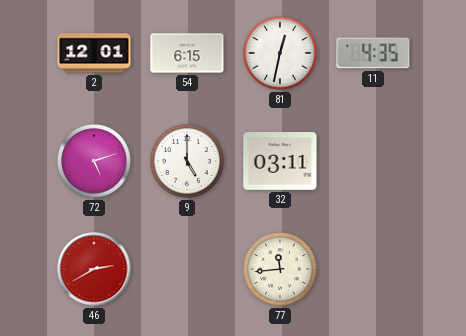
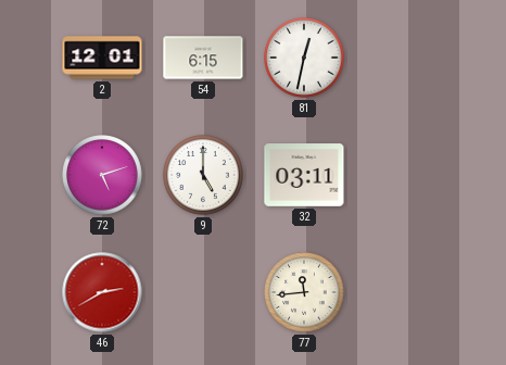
11: 4:35 -> none
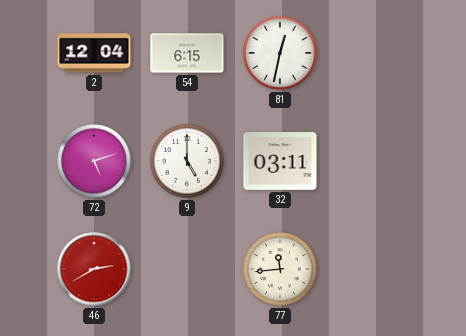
2: 12:01 -> 12:04
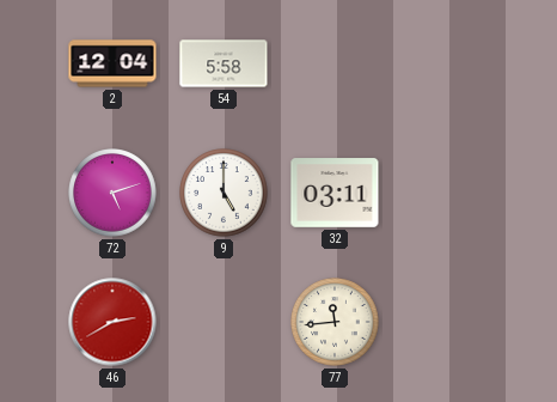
54: 6:15 -> 5:58
81: 12:32 -> none
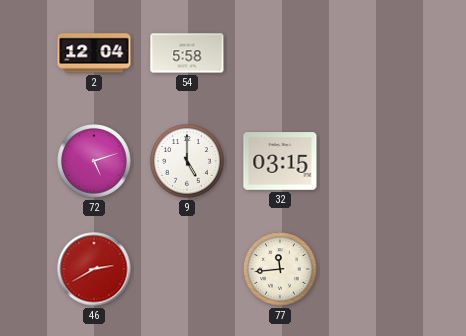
32: 03:11 -> 03:15
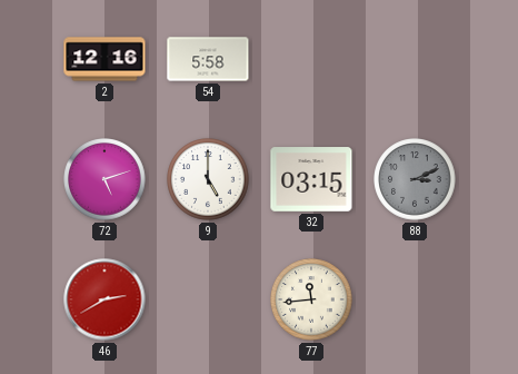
2: 12:04 -> 12:16
88: none -> 3:11
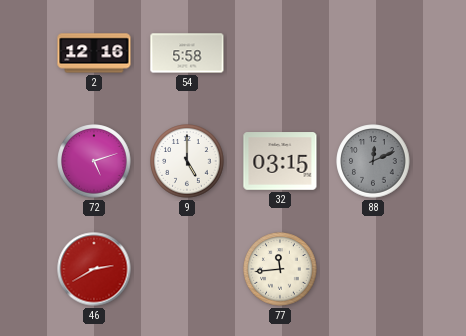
88: 3:11 -> 12:11
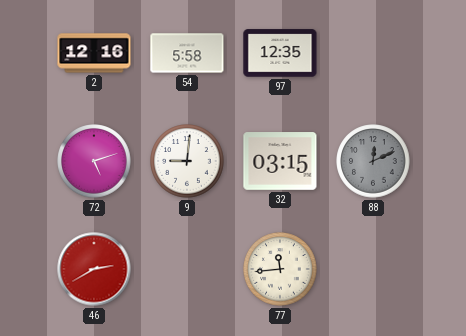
97: none -> 12:35
9: 5:00 -> 9:01
